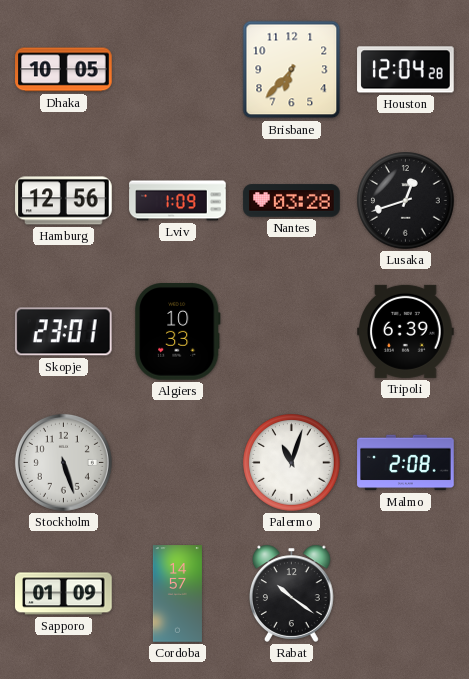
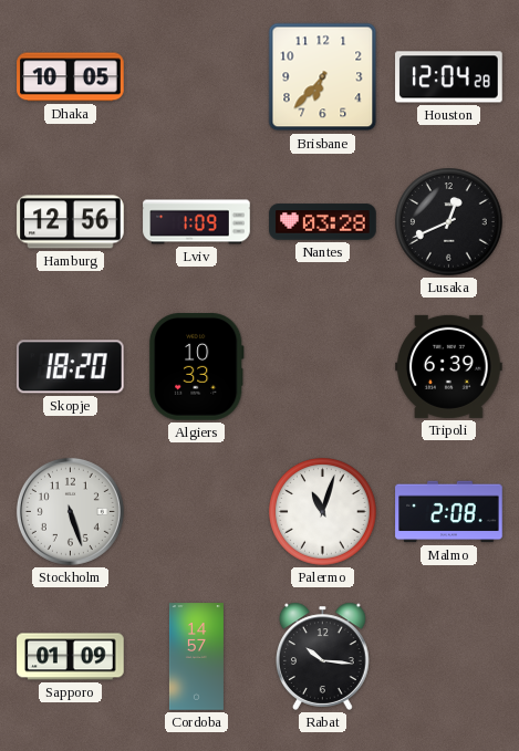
Lusaka: 12:42 -> 12:41
Skopje: 23:01 -> 18:20
Rabat: 10:21 -> 10:16
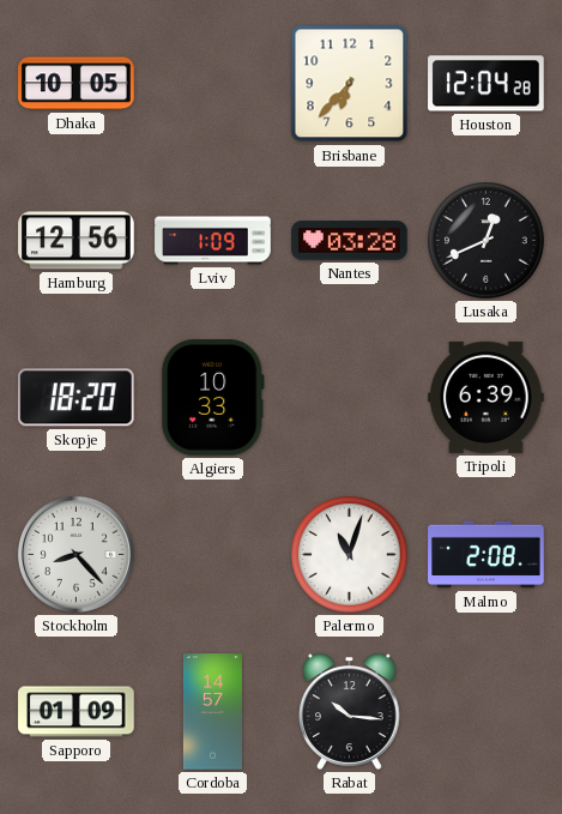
Stockholm: 5:27 -> 8:23
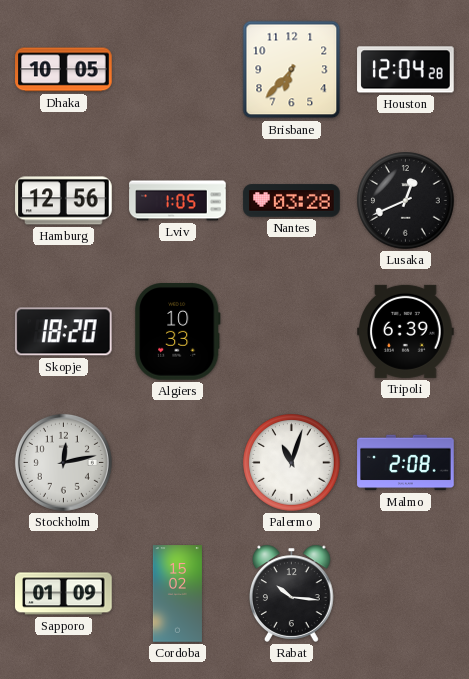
Lviv: 1:09 -> 1:05
Stockholm: 8:23 -> 12:13
Cordoba: 14:57 -> 15:02
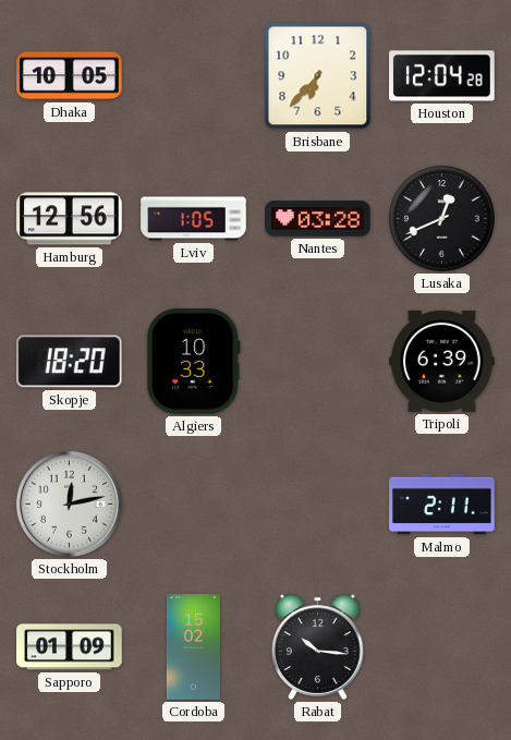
Palermo: 11:03 -> none
Malmo: 2:08 -> 2:11
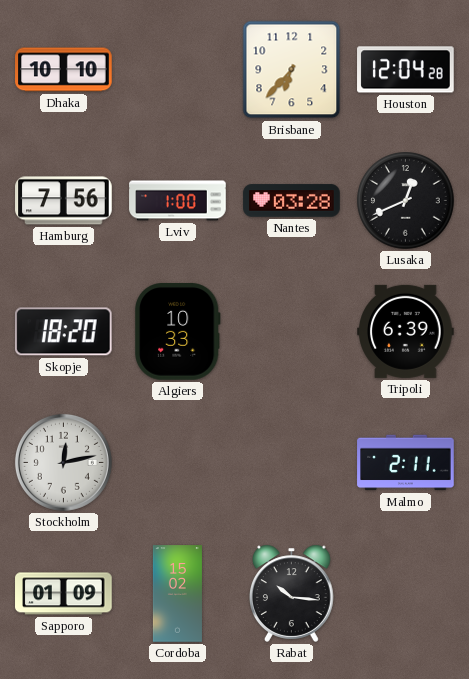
Dhaka: 10:05 -> 10:10
Hamburg: 12:56 -> 7:56
Lviv: 1:05 -> 1:00
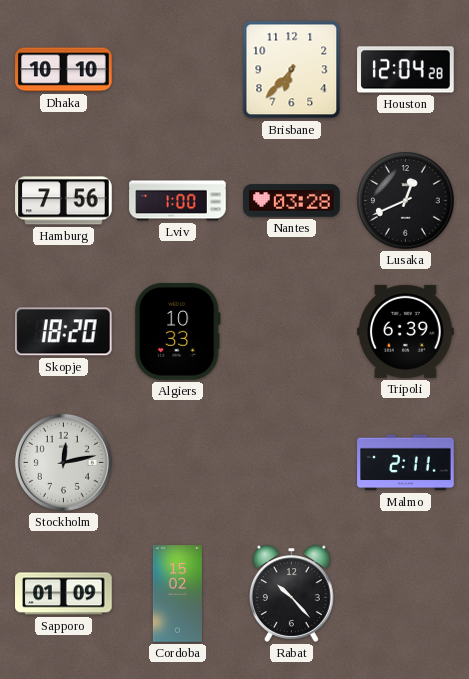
Rabat: 10:16 -> 10:23
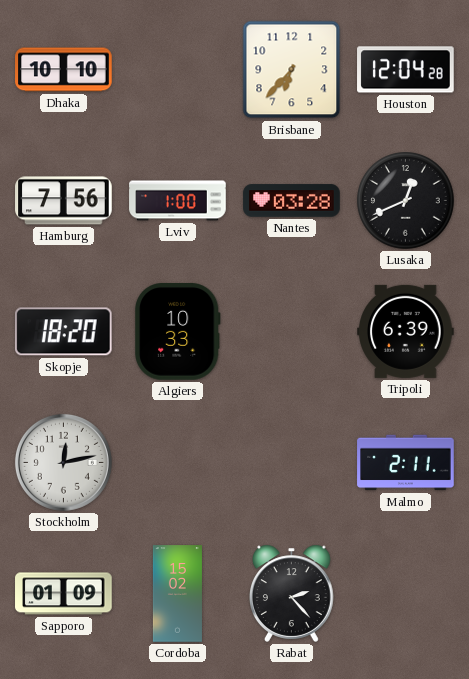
Rabat: 10:23 -> 2:23
